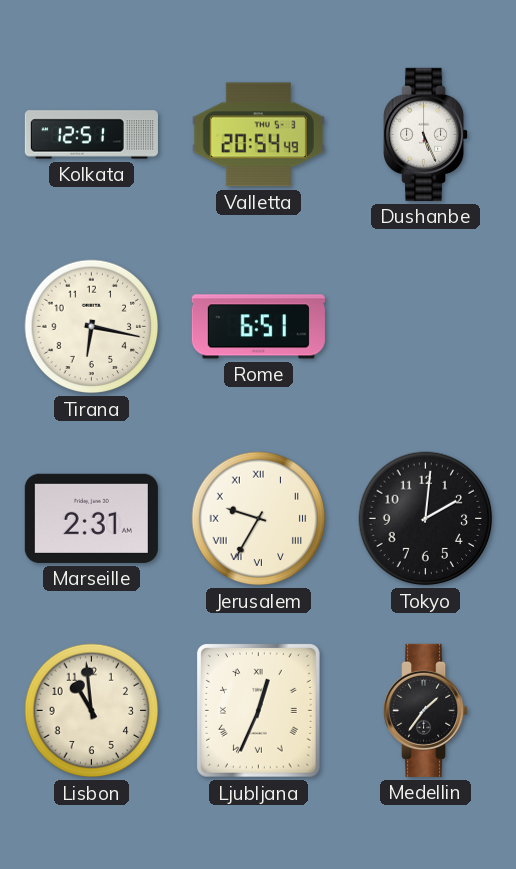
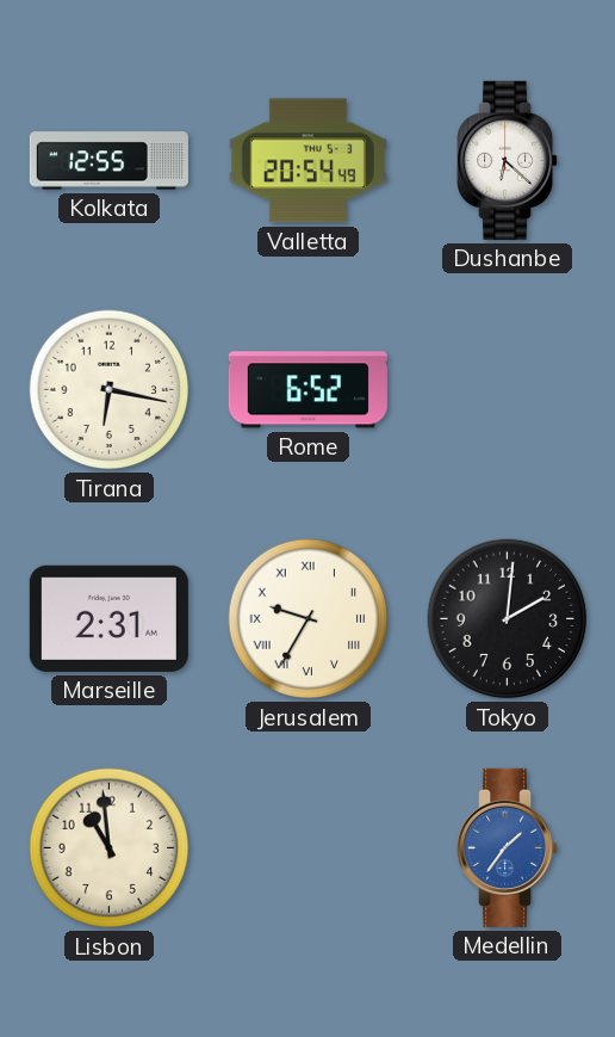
Kolkata: 12:51 -> 12:55
Dushanbe: 5:26 -> 6:22
Rome: 6:51 -> 6:52
Ljubljana: 12:34 -> none
Medellin dial: black -> blue
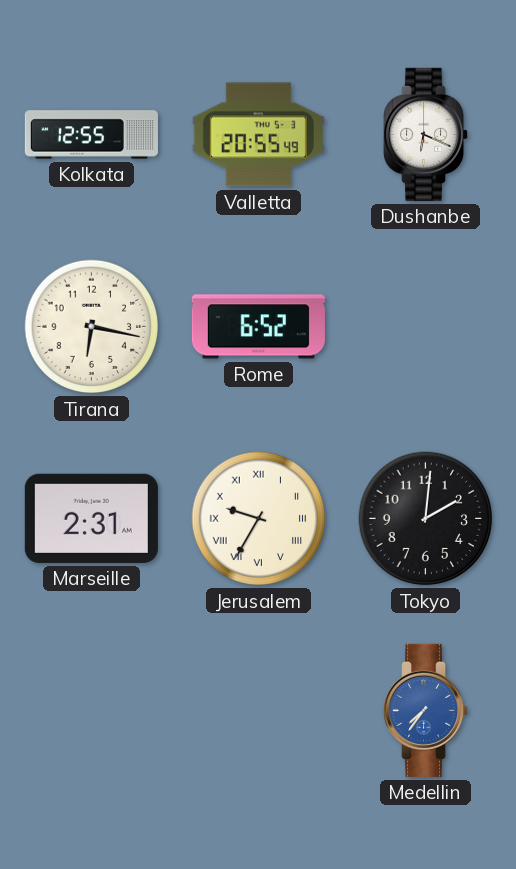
Valletta: 20:54 -> 20:55
Dushanbe: 6:22 -> 6:19
Lisbon: 10:59 -> none
Medellin: 1:36 -> 7:36
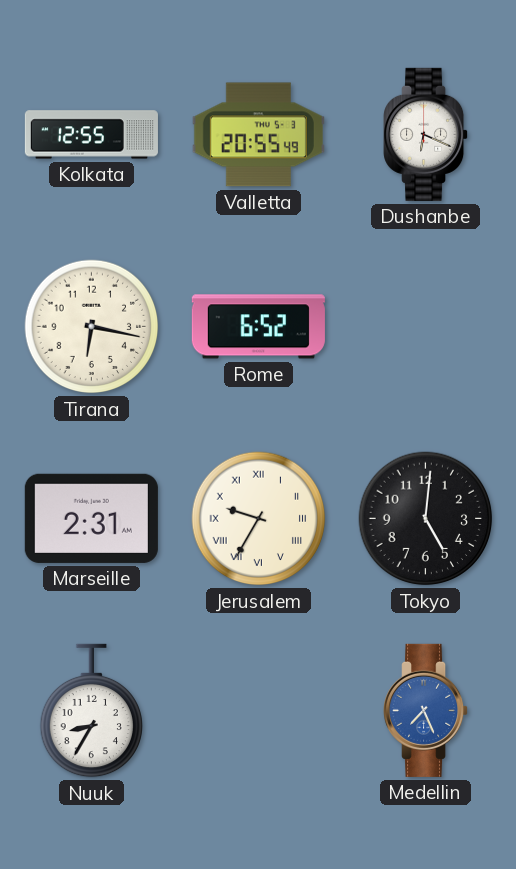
Tokyo: 2:01 -> 5:01
Nuuk: none -> 8:35
Medellin: 7:36 -> 7:26
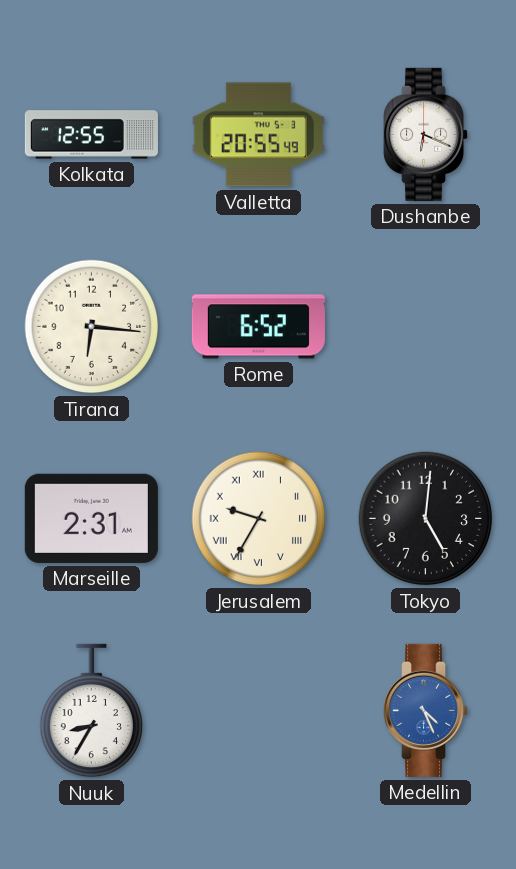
Tirana: 6:17 -> 6:16
Medellin: 7:26 -> 4:26
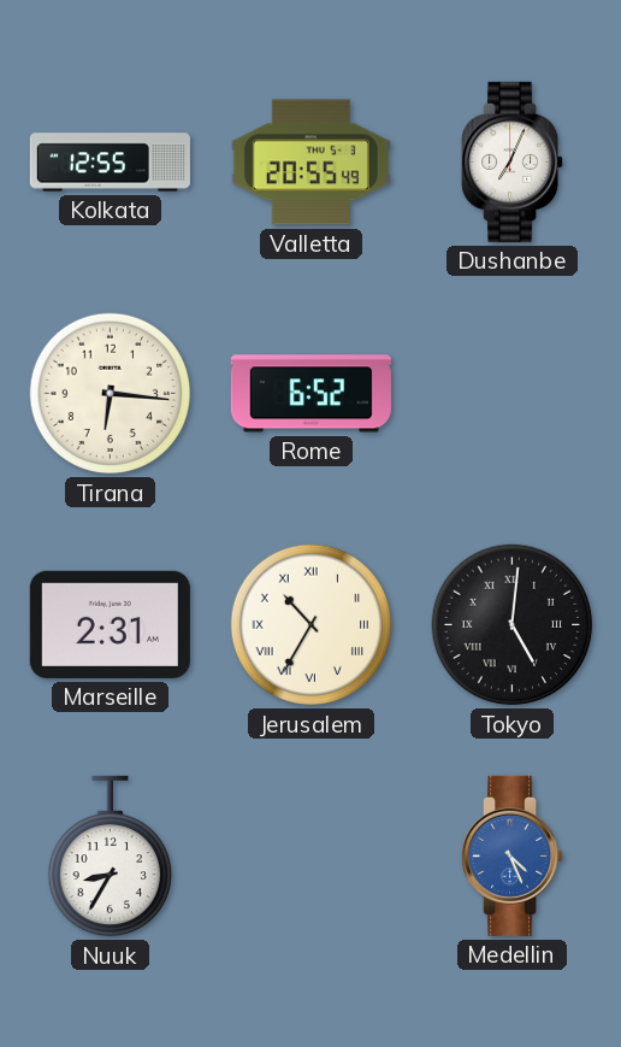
Dushanbe: 6:19 -> 7:04
Jerusalem: 9:35 -> 10:35
Tokyo numerals: Arabic -> Roman
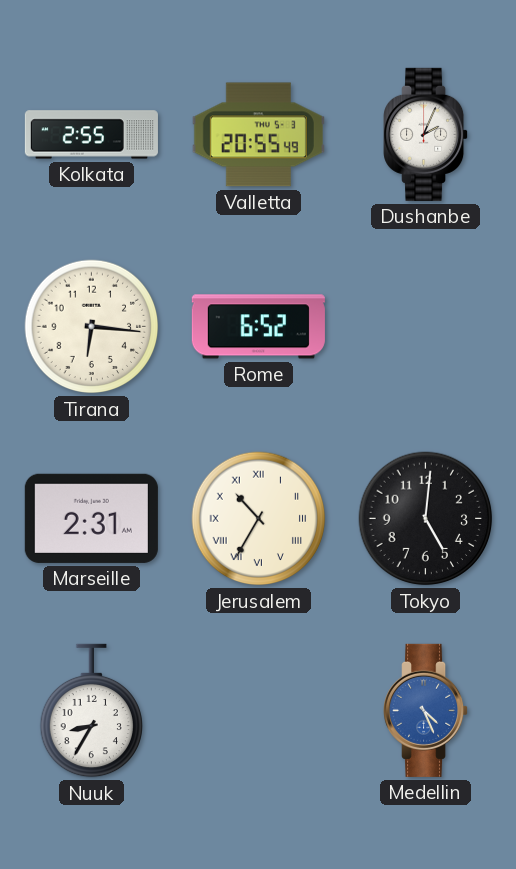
Kolkata: 12:55 -> 2:55
Dushanbe: 7:04 -> 2:04
Tokyo numerals: Roman -> Arabic
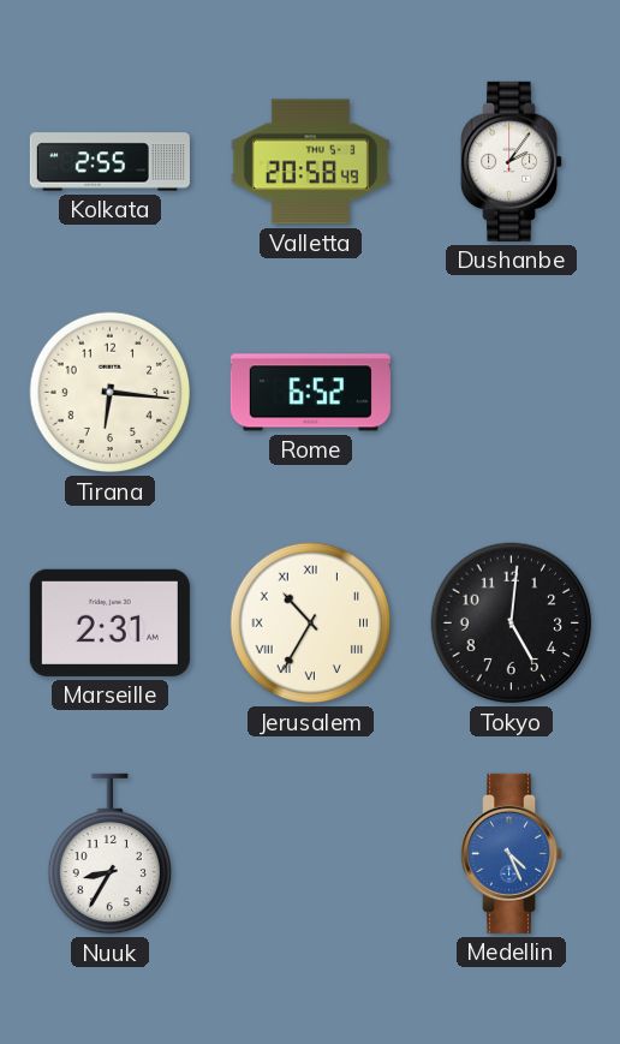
Valletta: 20:55 -> 20:58
Dushanbe: 2:04 -> 2:06
